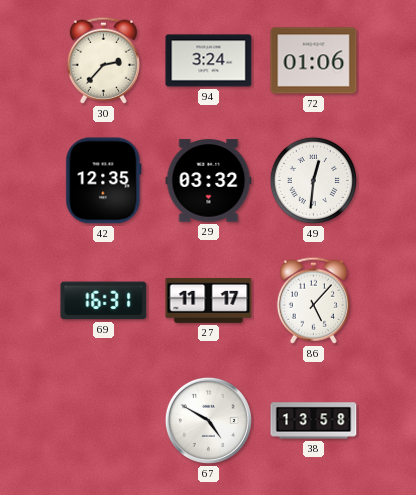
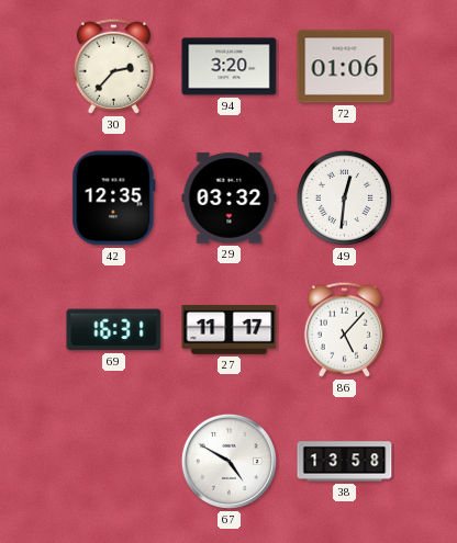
94: 3:24 -> 3:20
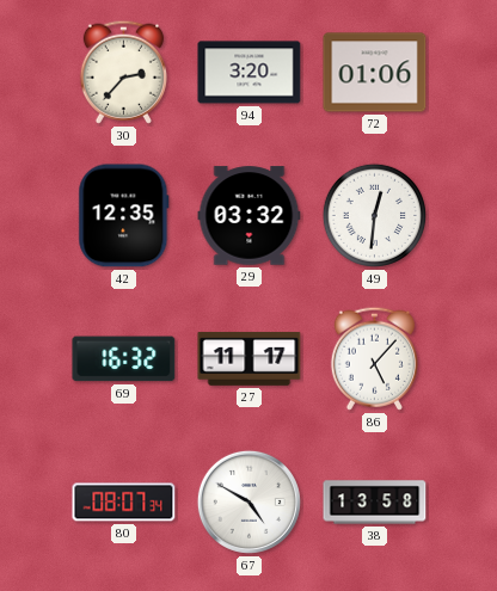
69: 16:31 -> 16:32
80: none -> 08:07
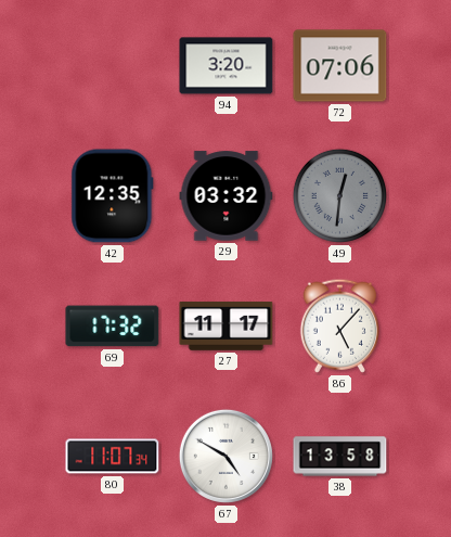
30: 2:37 -> none
72: 01:06 -> 07:06
49 dial: white -> grey
69: 16:32 -> 17:32
80: 08:07 -> 11:07
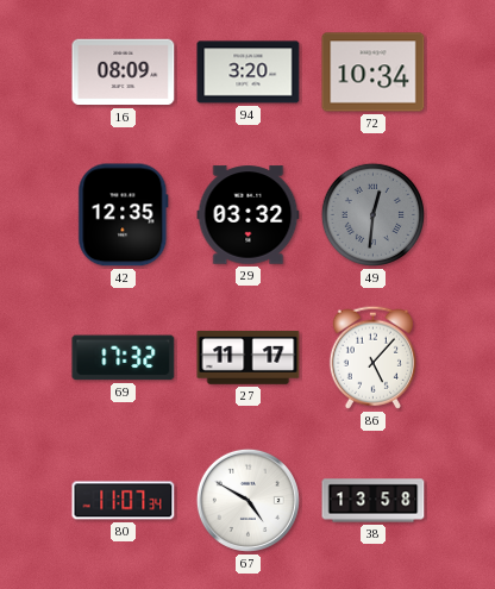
16: none -> 08:09
72: 07:06 -> 10:34
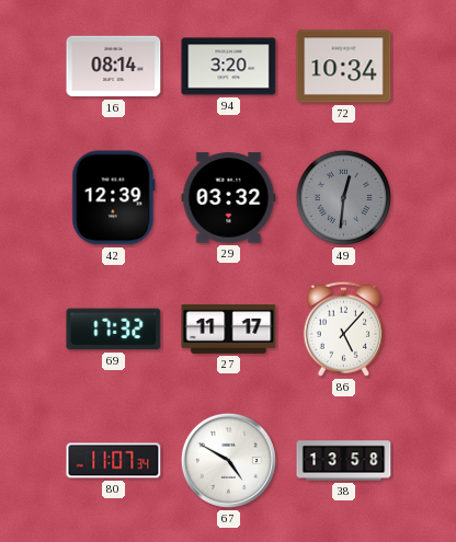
16: 08:09 -> 08:14
42: 12:35 -> 12:39
